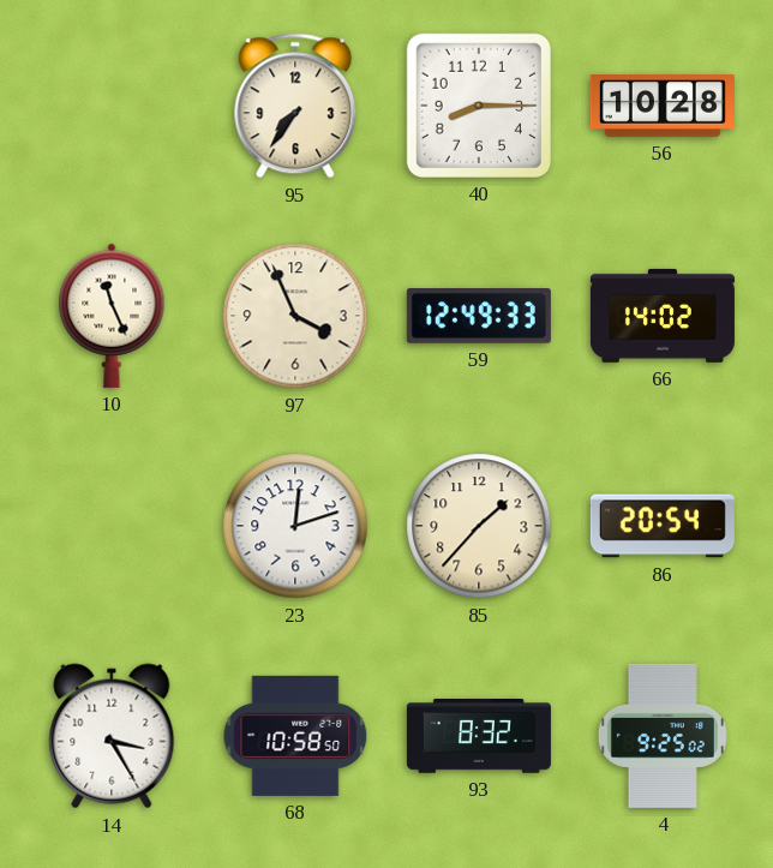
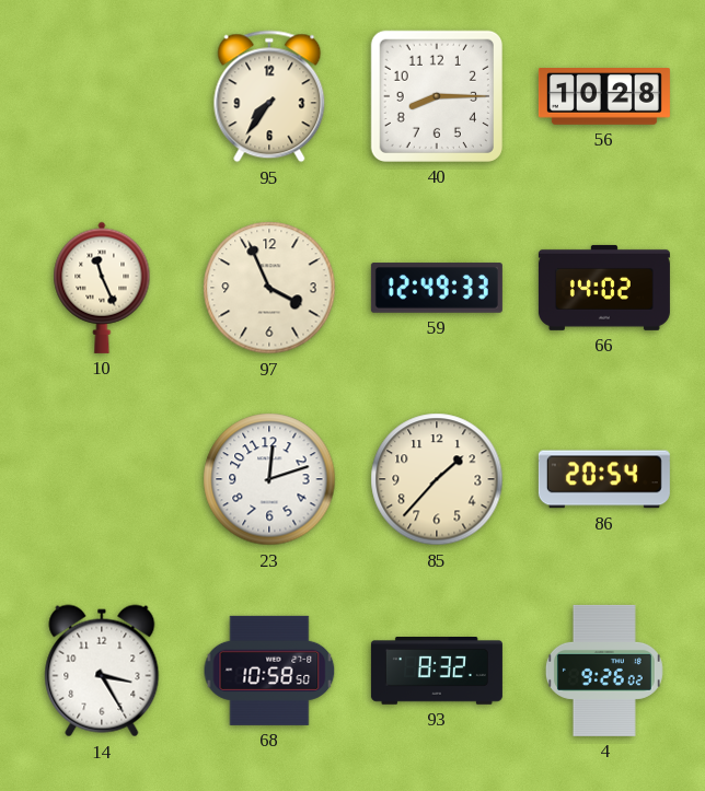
4: 9:25 -> 9:26
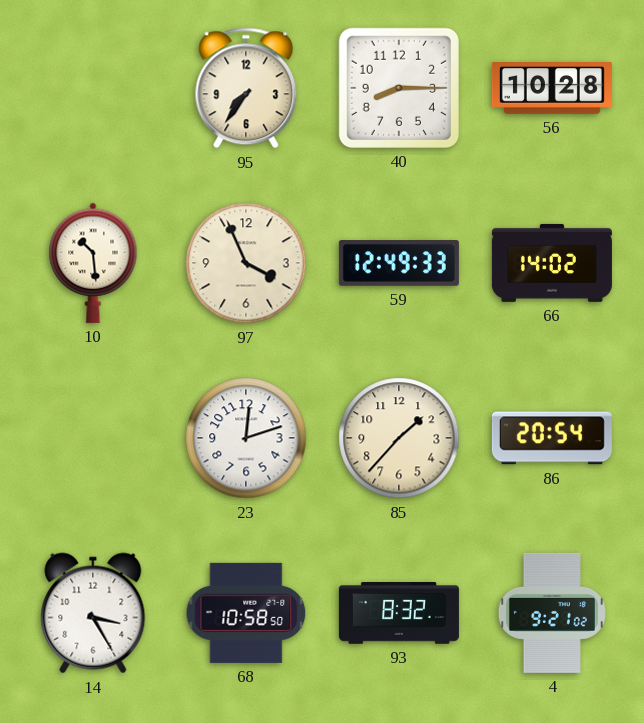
10: 11:26 -> 10:29
4: 9:26 -> 9:21
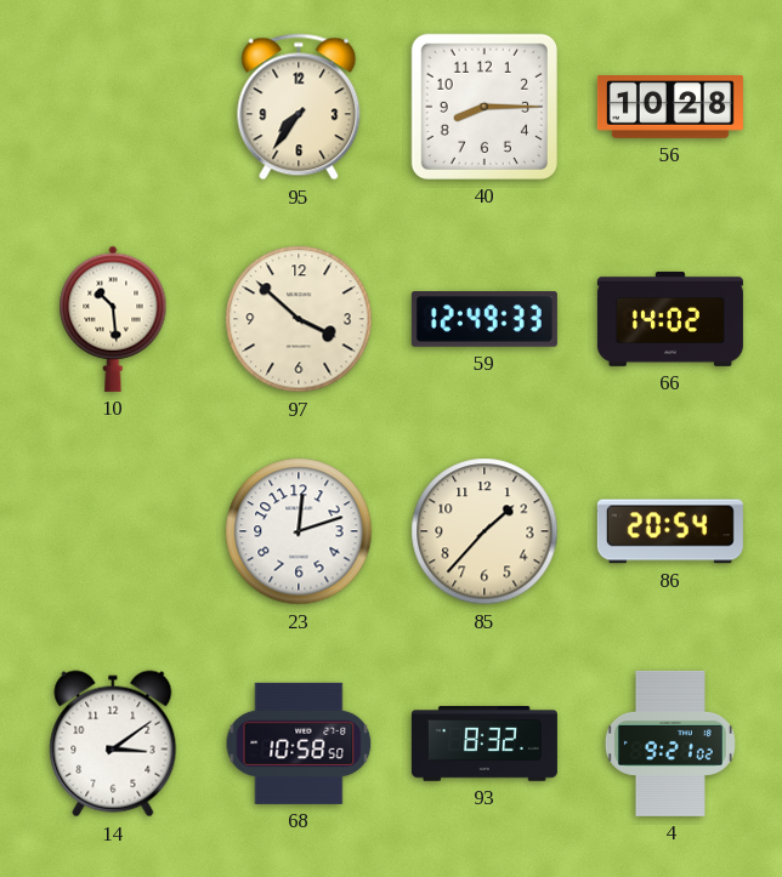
97: 3:56 -> 3:52
14: 3:25 -> 3:09
